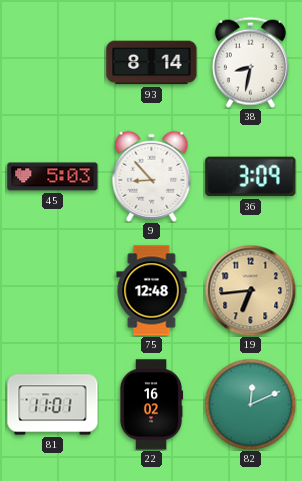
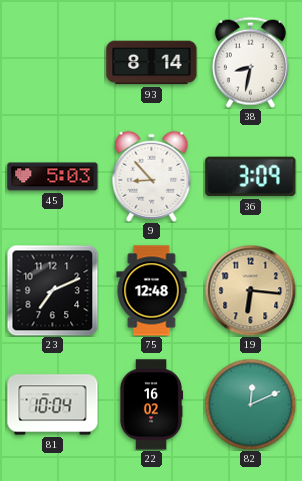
23: none -> 7:11
19: 6:44 -> 6:16
81: 11:01 -> 10:04
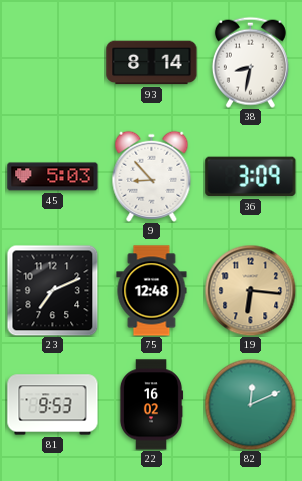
81: 10:04 -> 9:53
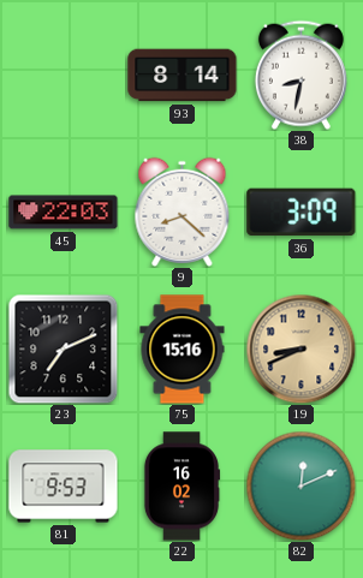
45: 5:03 -> 22:03
9: 8:53 -> 8:22
75: 12:48 -> 15:16
19: 6:16 -> 8:41
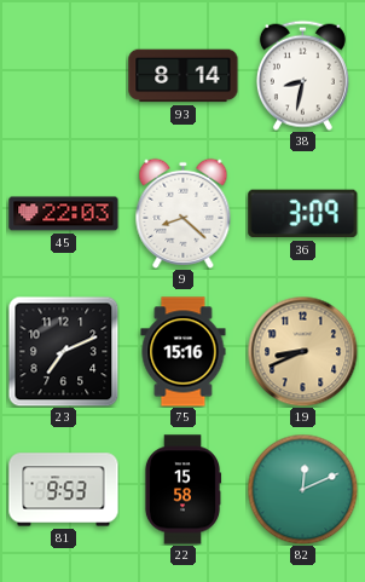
22: 16:02 -> 15:58
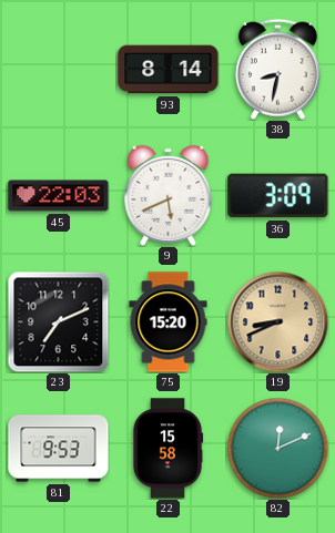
9: 8:22 -> 5:41
75: 15:16 -> 15:20
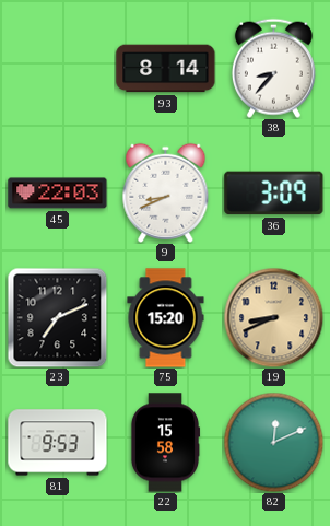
38: 8:32 -> 8:37
9: 5:41 -> 8:41
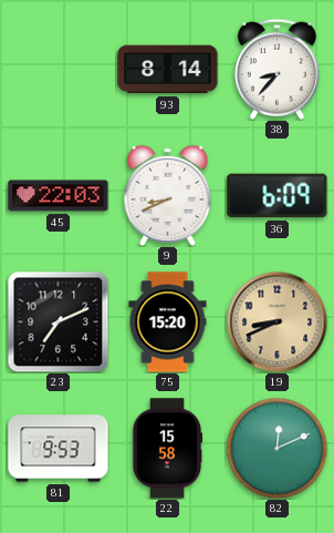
36: 3:09 -> 6:09
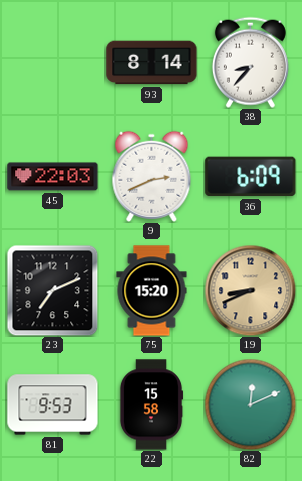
9: 8:41 -> 2:41
